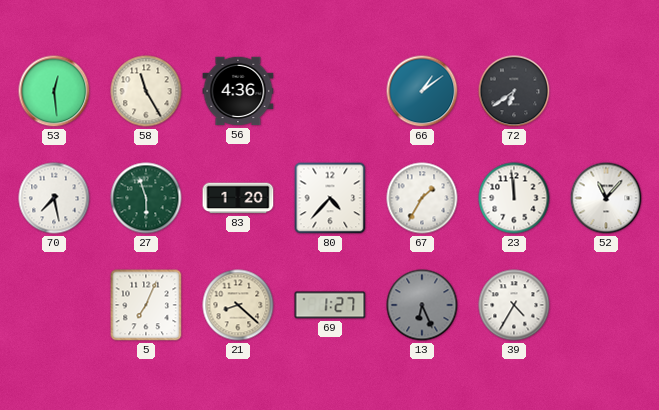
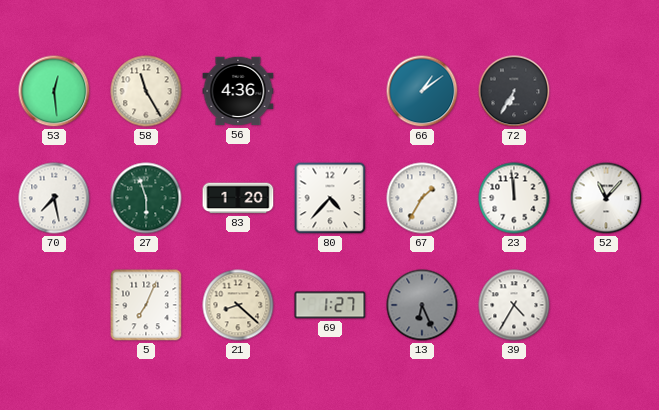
72: 6:39 -> 6:35
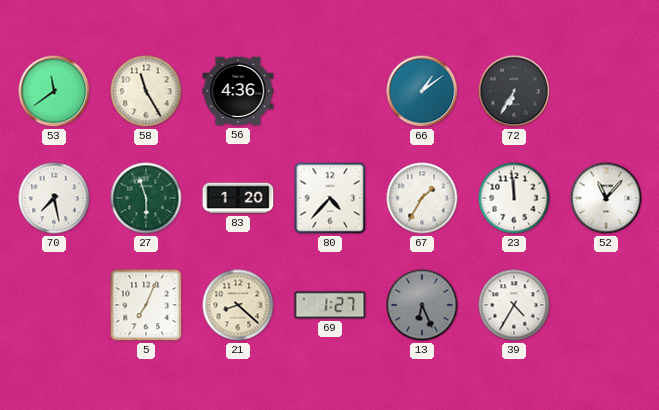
53: 12:29 -> 11:39
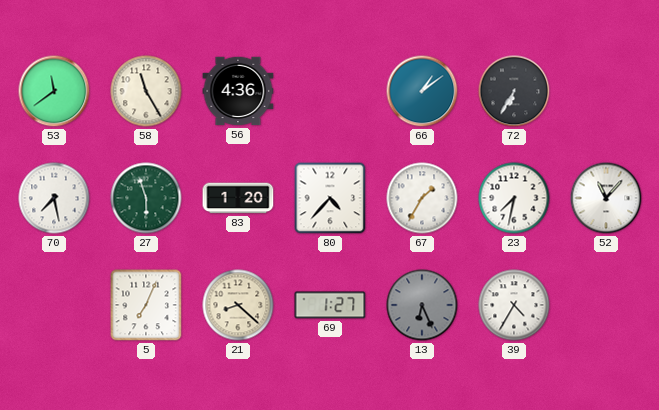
23: 11:59 -> 7:32
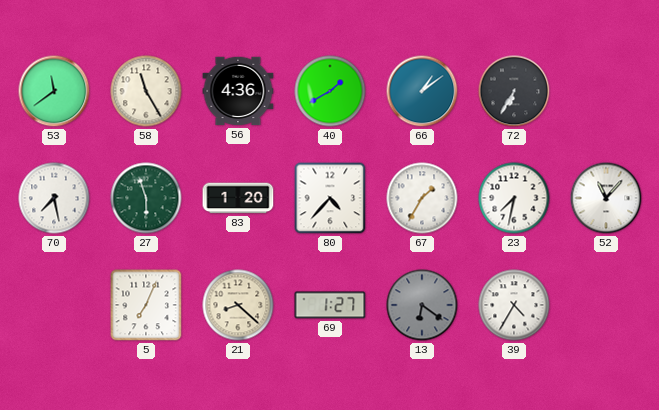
40: none -> 1:40
13: 6:26 -> 6:21
